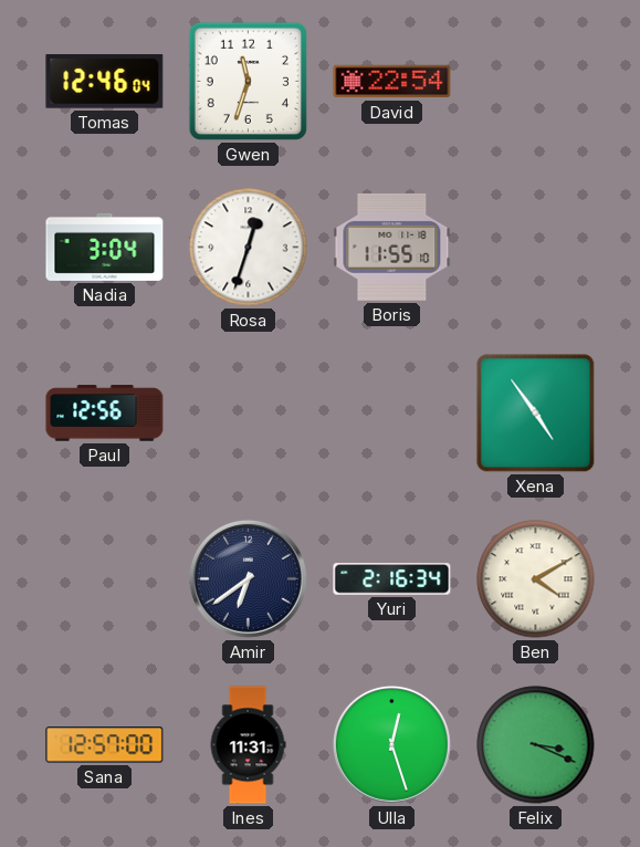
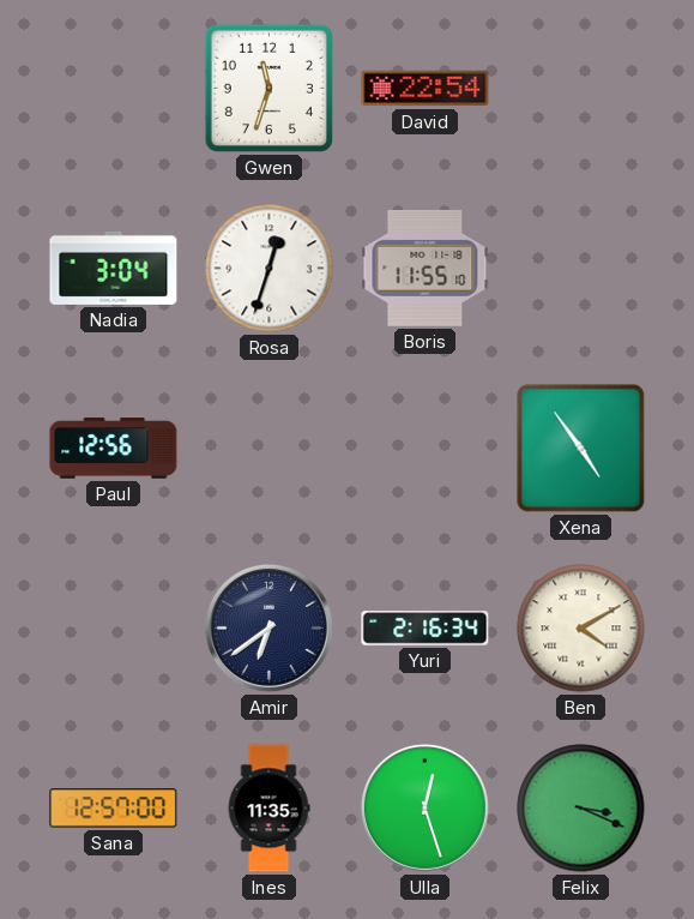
Tomas: 12:46 -> none
Ines: 11:31 -> 11:35
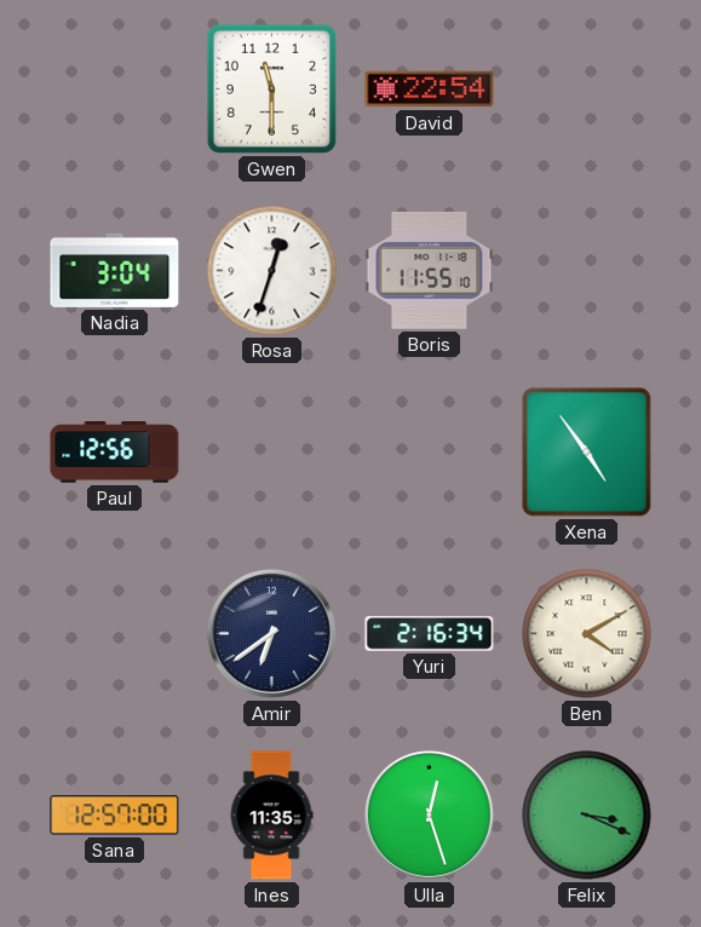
Gwen: 11:33 -> 11:30
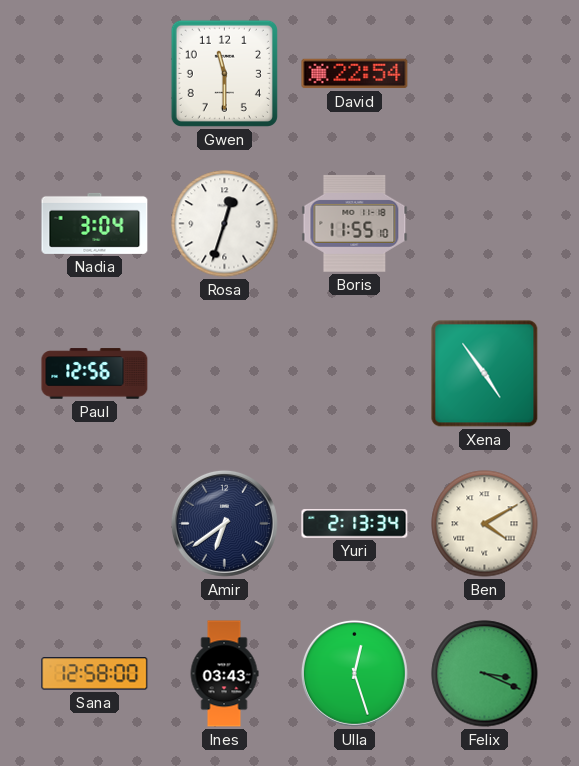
Yuri: 2:16 -> 2:13
Sana: 12:57 -> 12:58
Ines: 11:35 -> 03:43
